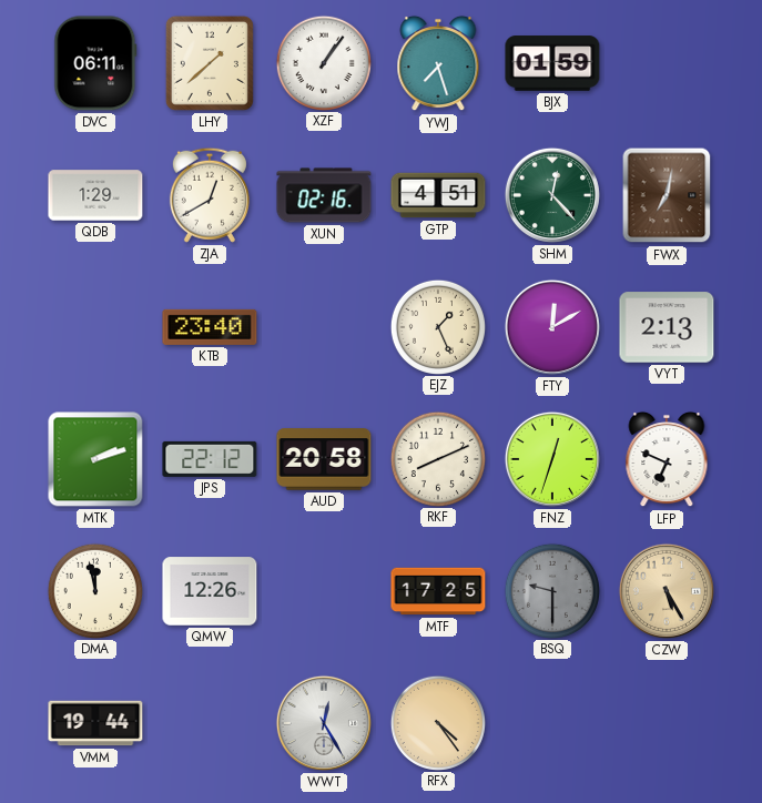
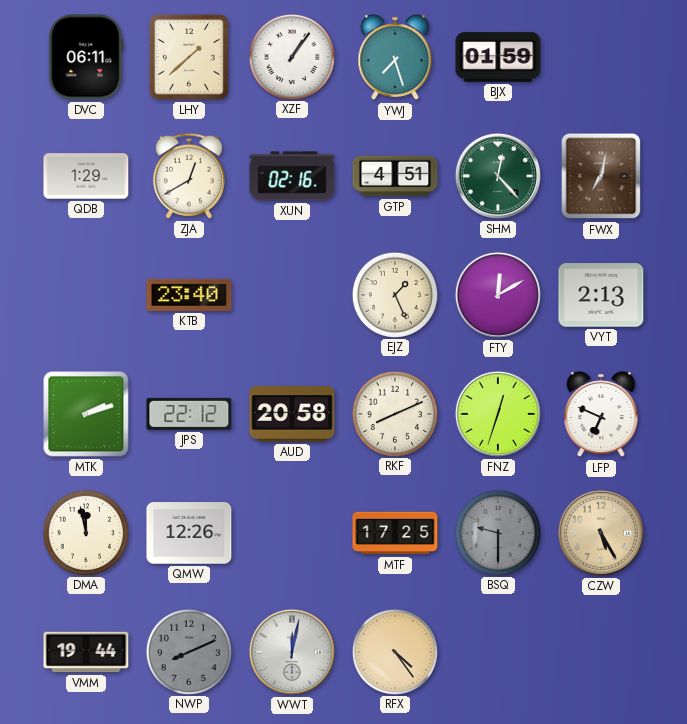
NWP: none -> 8:11
WWT: 12:25 -> 12:02
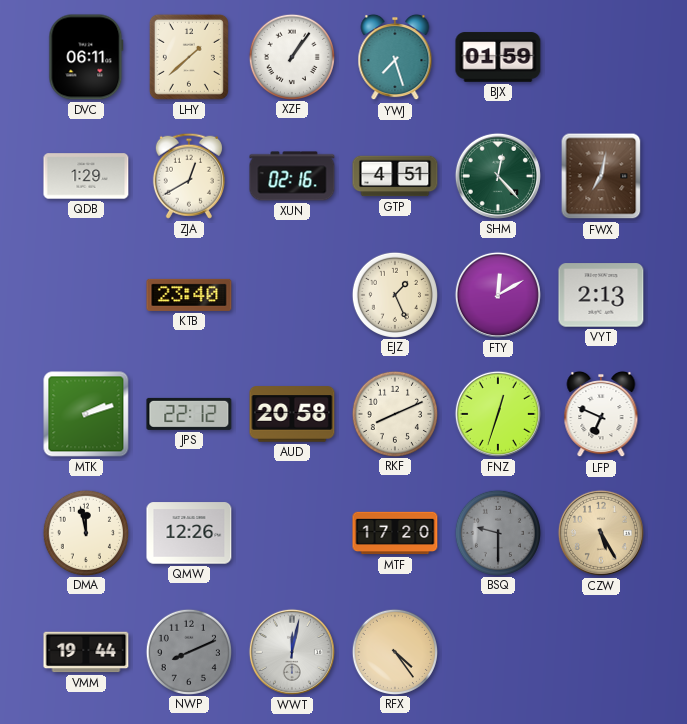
MTF: 17:25 -> 17:20
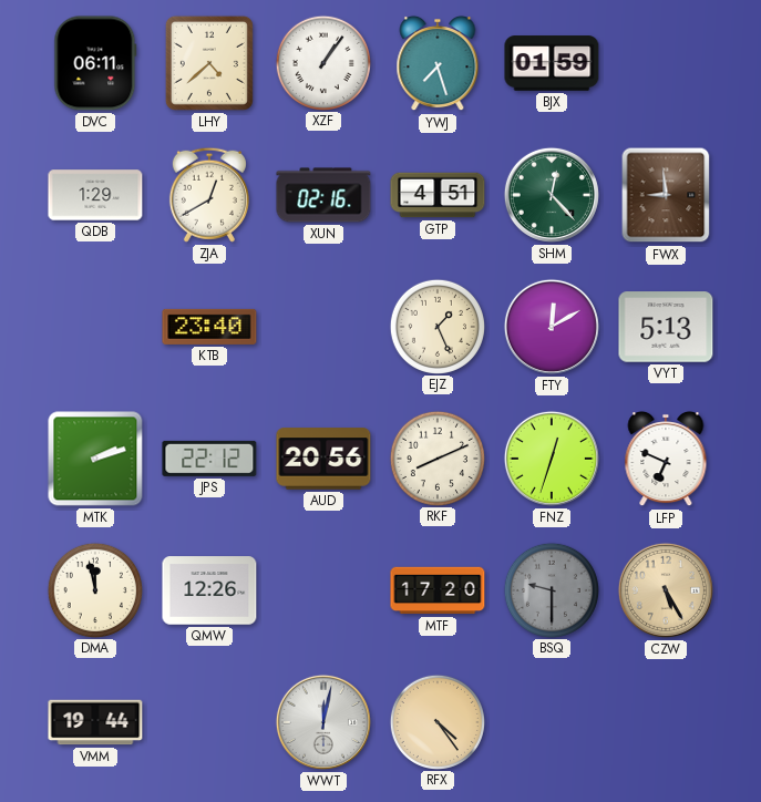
LHY: 1:38 -> 4:38
FWX: 7:02 -> 8:59
VYT: 2:13 -> 5:13
AUD: 20:58 -> 20:56
NWP: 8:11 -> none
